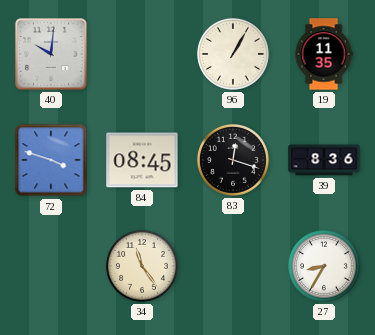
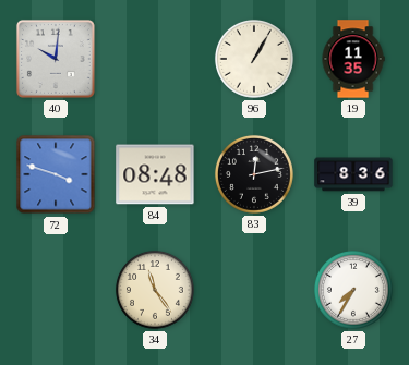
84: 08:45 -> 08:48
83: 12:18 -> 12:13
27: 8:35 -> 7:35
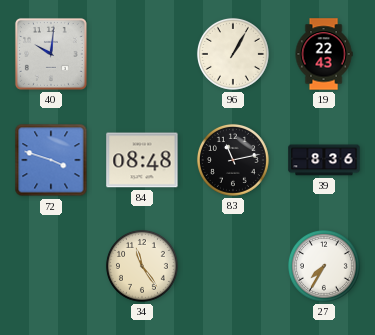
19: 11:35 -> 22:43
83: 12:13 -> 11:13
